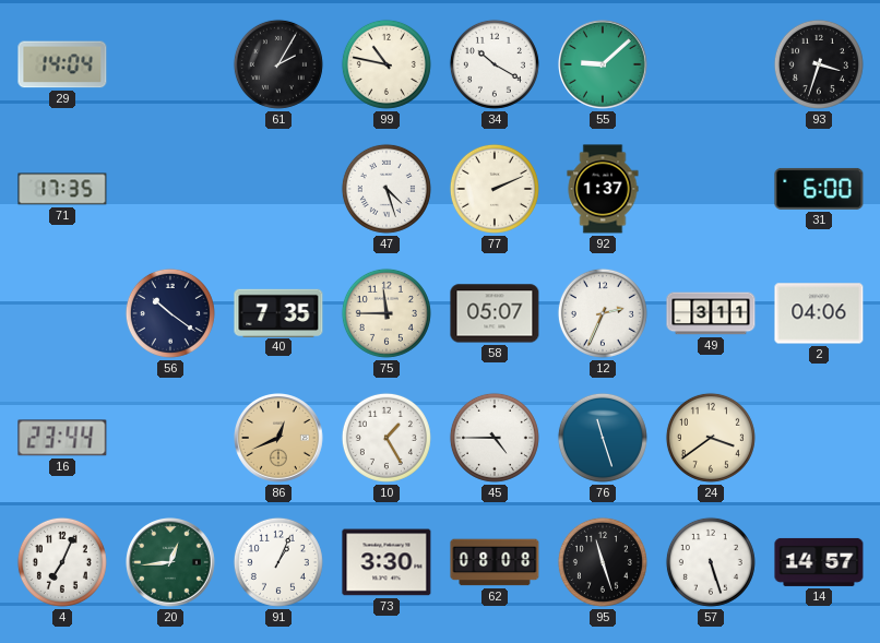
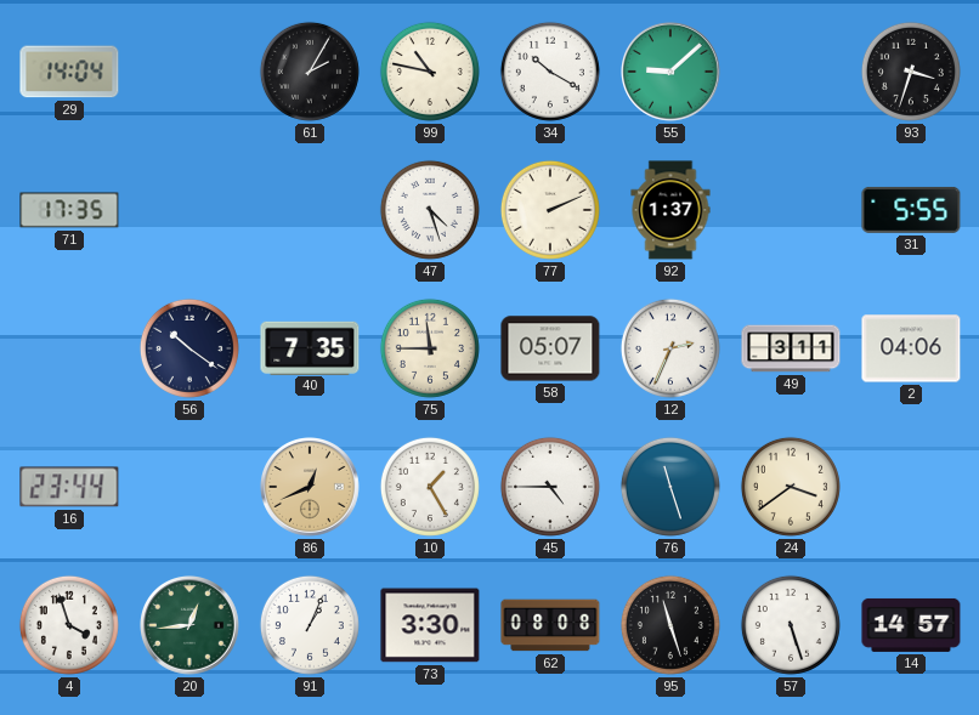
31: 6:00 -> 5:55
4: 7:04 -> 3:57
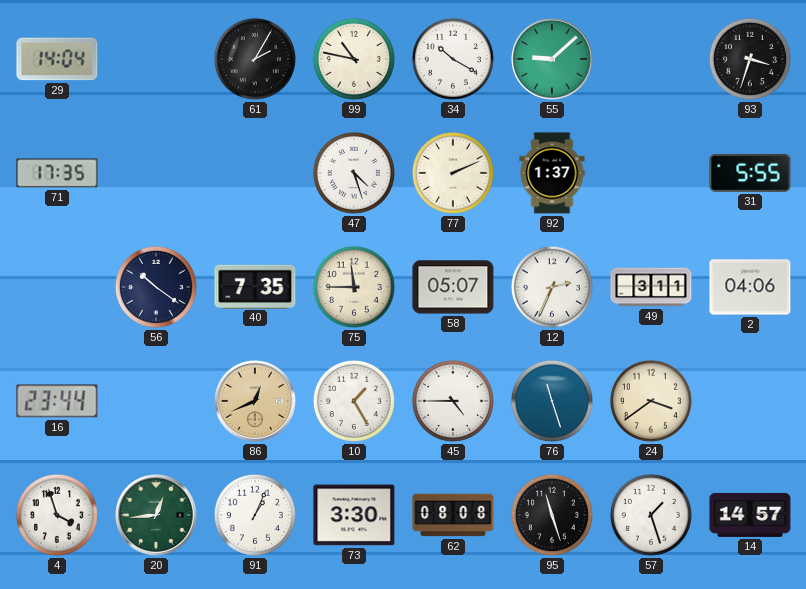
57: 5:27 -> 1:27
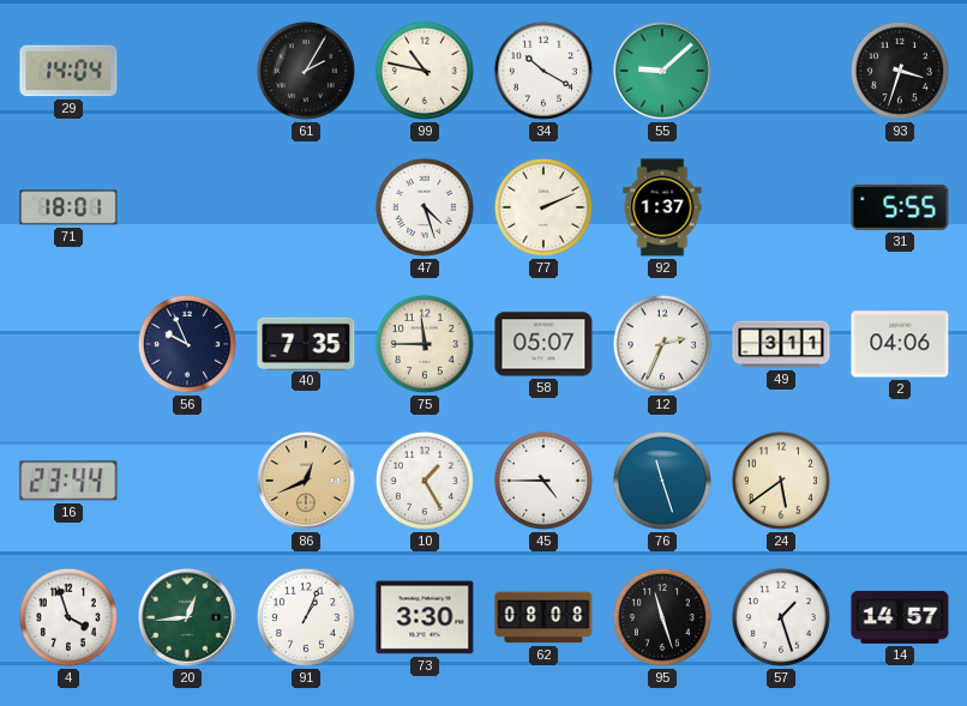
71: 17:35 -> 18:01
56: 10:21 -> 9:56
24: 3:39 -> 5:39
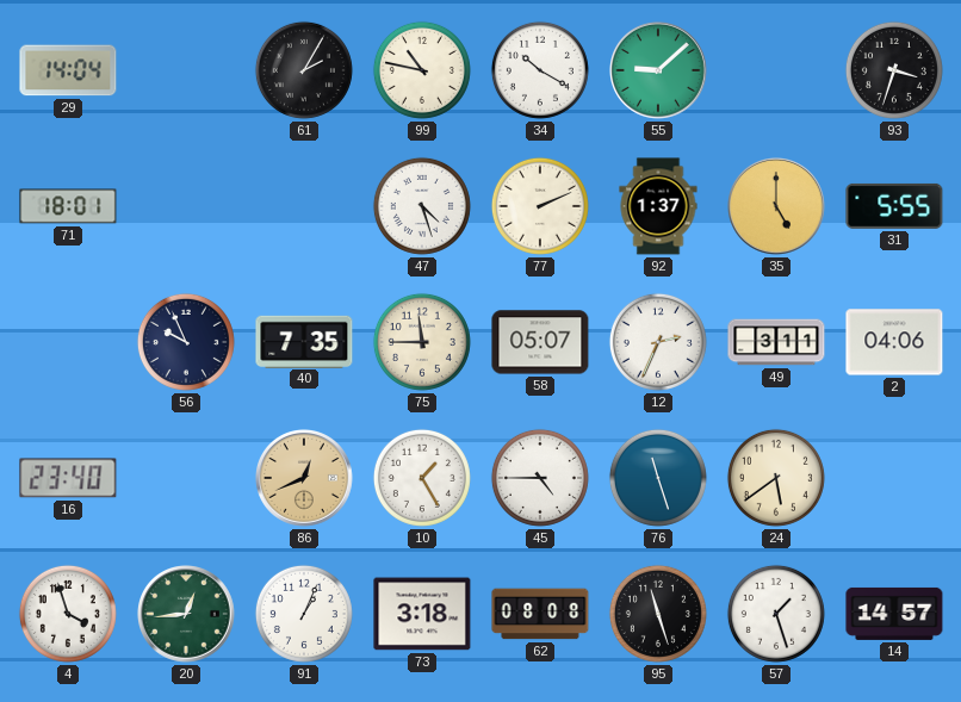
35: none -> 5:00
16: 23:44 -> 23:40
73: 3:30 -> 3:18
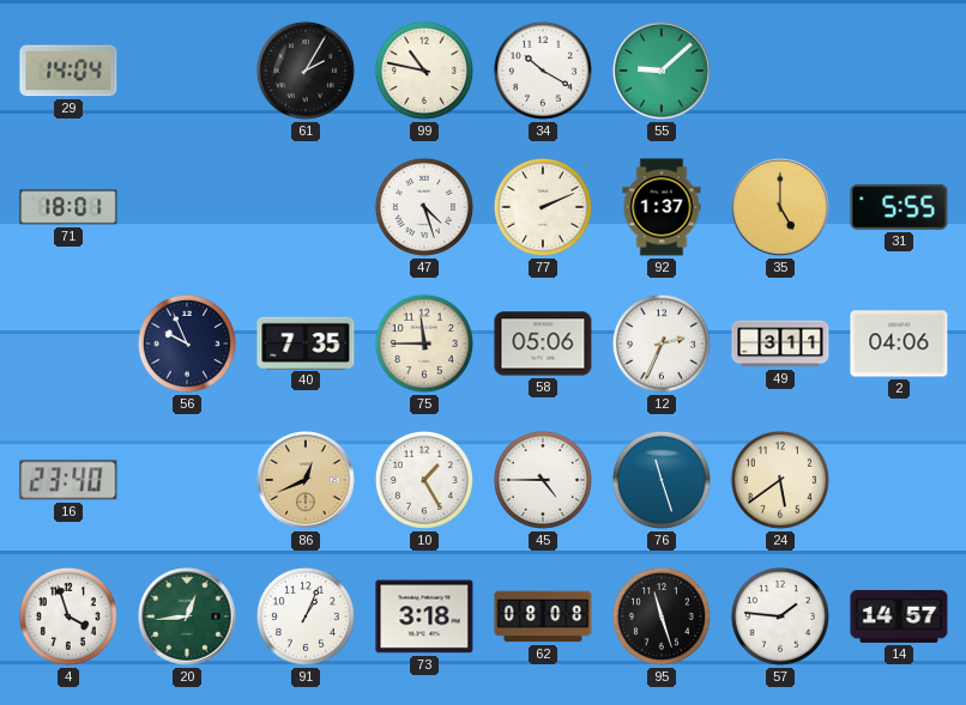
93: 3:33 -> none
58: 05:07 -> 05:06
57: 1:27 -> 1:46
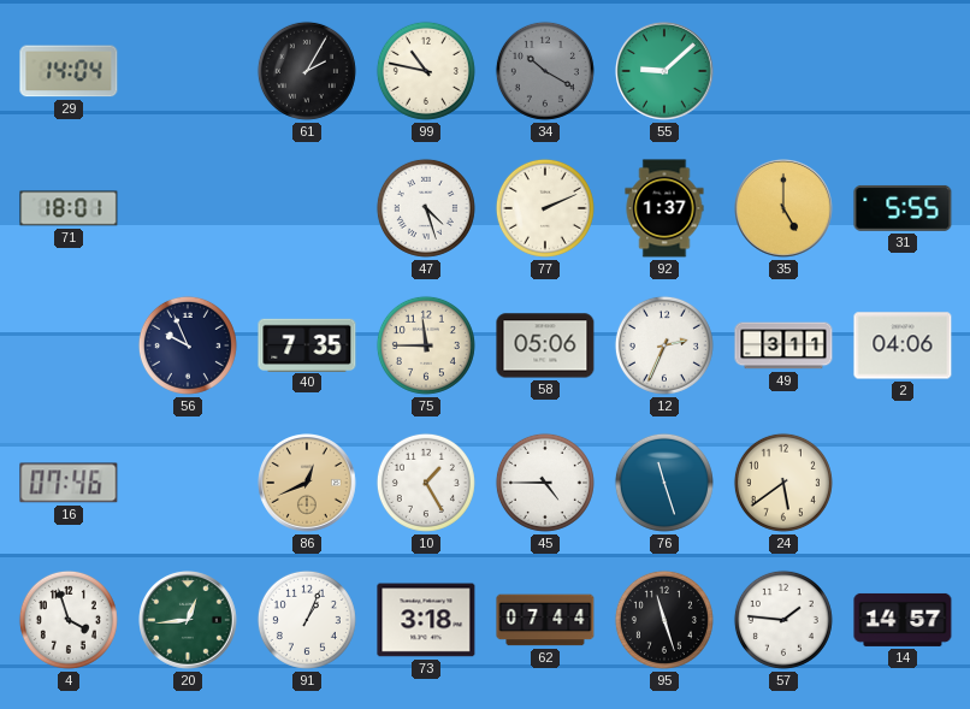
34 dial: white -> grey
16: 23:40 -> 07:46
62: 08:08 -> 07:44
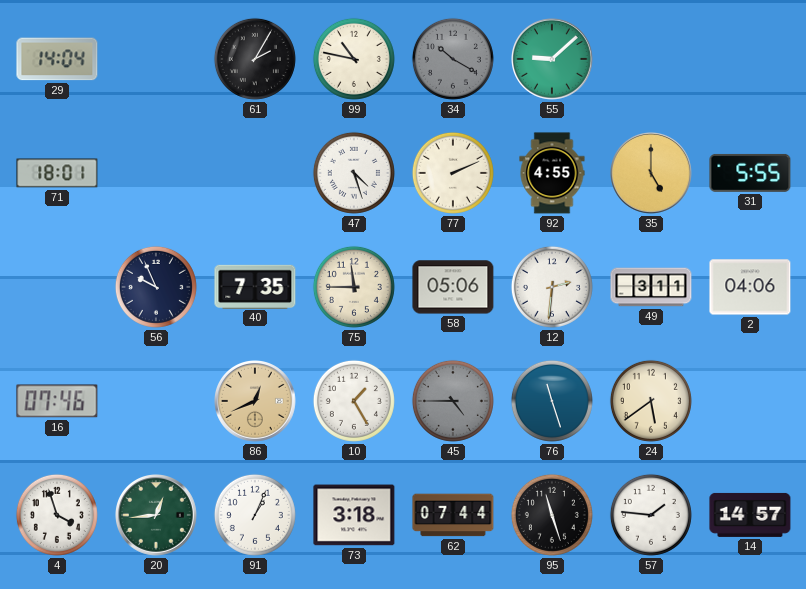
92: 1:37 -> 4:55
12: 2:34 -> 2:31
45 dial: white -> grey
